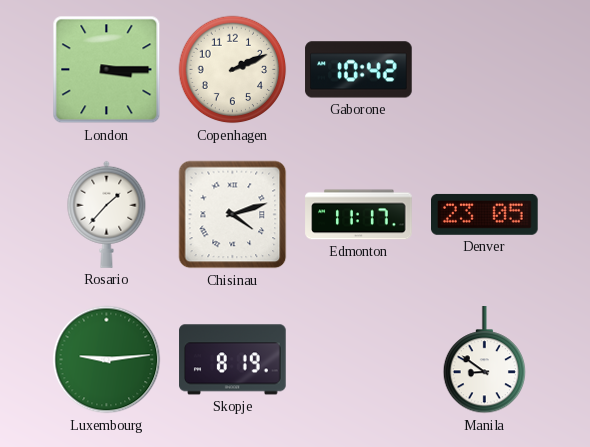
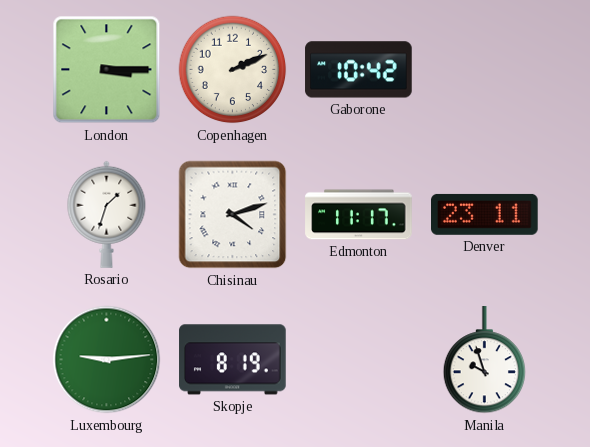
Rosario: 1:37 -> 1:33
Denver: 23:05 -> 23:11
Manila: 8:51 -> 9:57
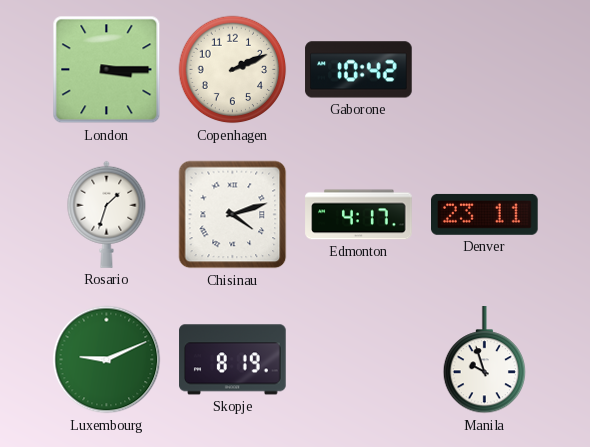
Edmonton: 11:17 -> 4:17
Luxembourg: 9:14 -> 9:11
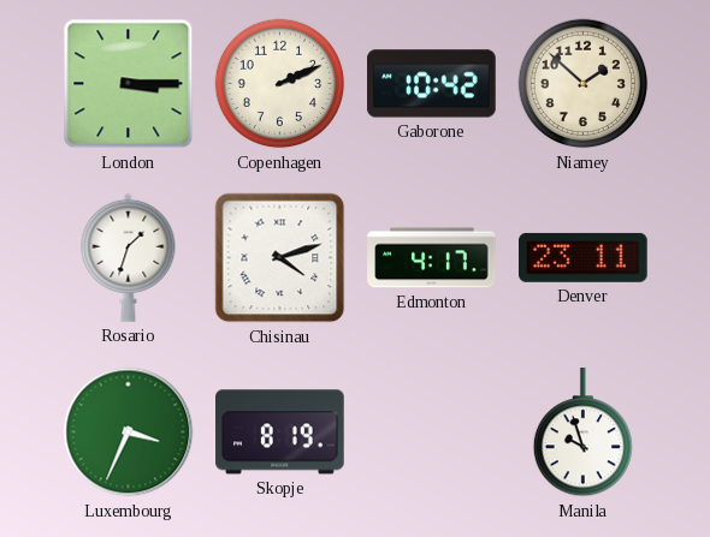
Niamey: none -> 1:52
Luxembourg: 9:11 -> 3:34
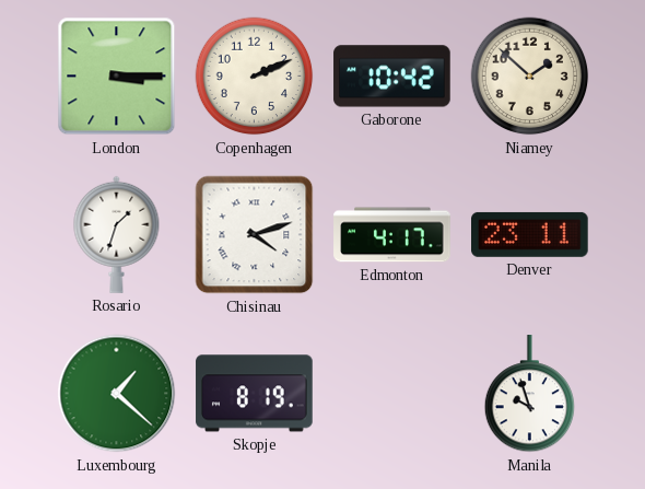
Luxembourg: 3:34 -> 1:22
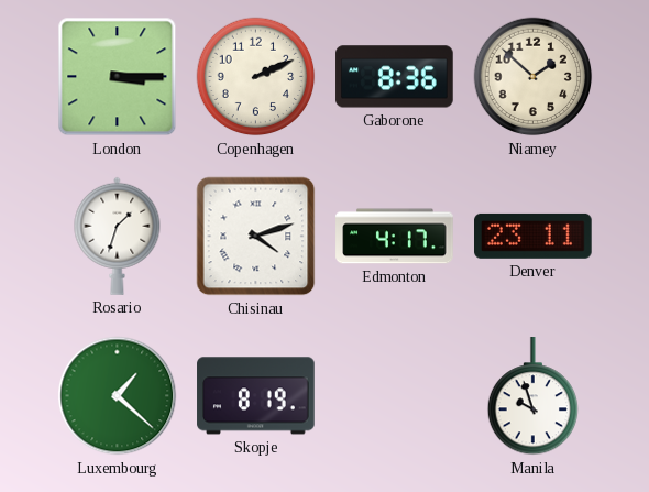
Gaborone: 10:42 -> 8:36
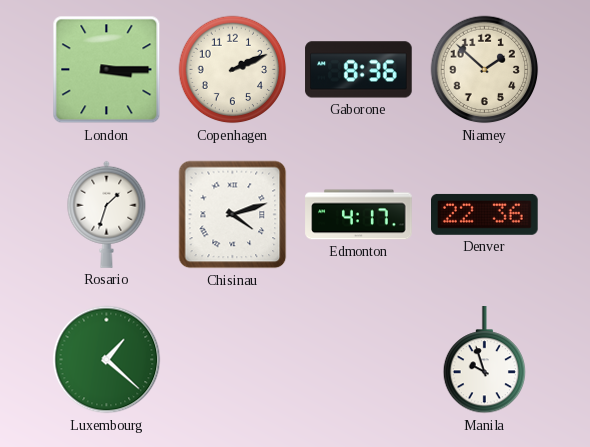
Denver: 23:11 -> 22:36
Skopje: 8:19 -> none
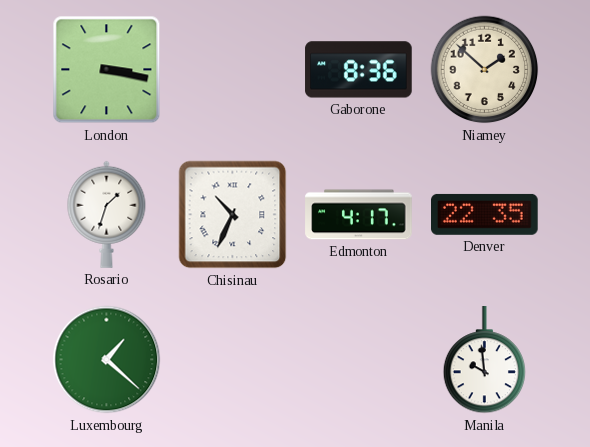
London: 3:15 -> 3:17
Copenhagen: 2:11 -> none
Chisinau: 4:12 -> 10:34
Denver: 22:36 -> 22:35
Manila: 9:57 -> 9:59
